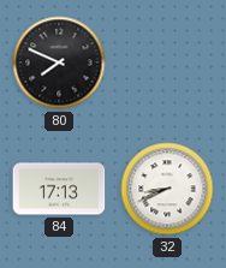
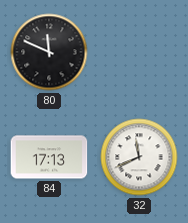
80: 7:49 -> 11:49
32: 8:41 -> 11:41
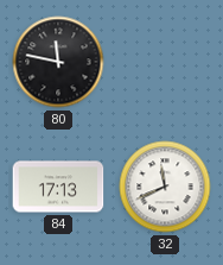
80: 11:49 -> 11:47
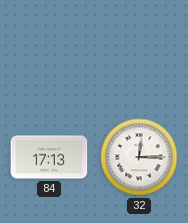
80: 11:47 -> none
32: 11:41 -> 12:15
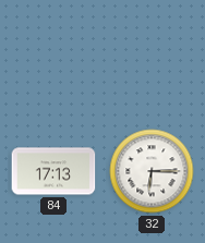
32: 12:15 -> 6:15
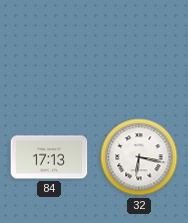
32: 6:15 -> 6:17
